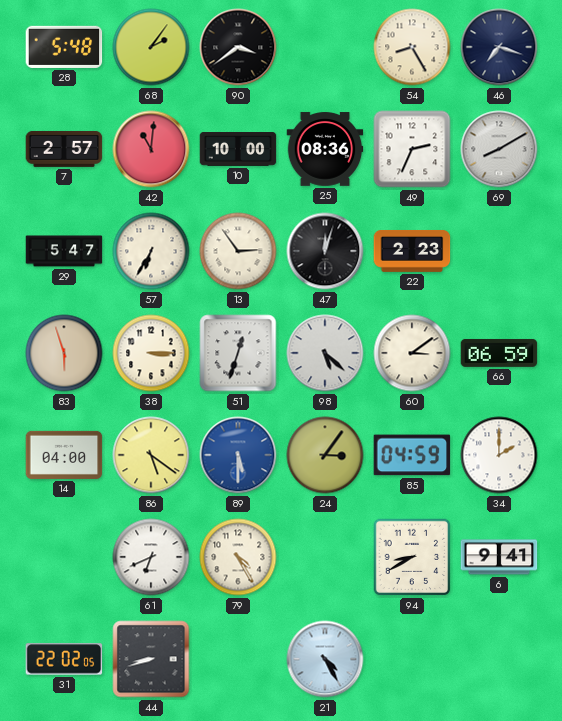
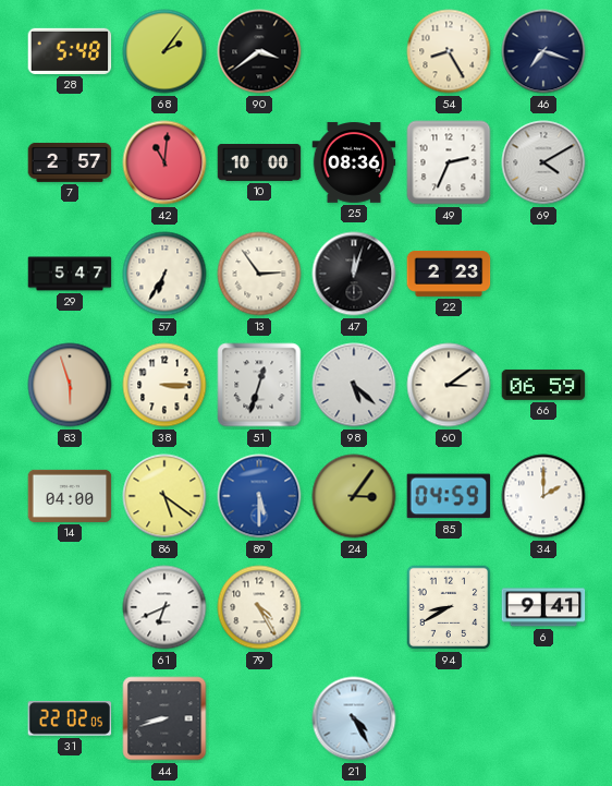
69: 8:10 -> 4:10
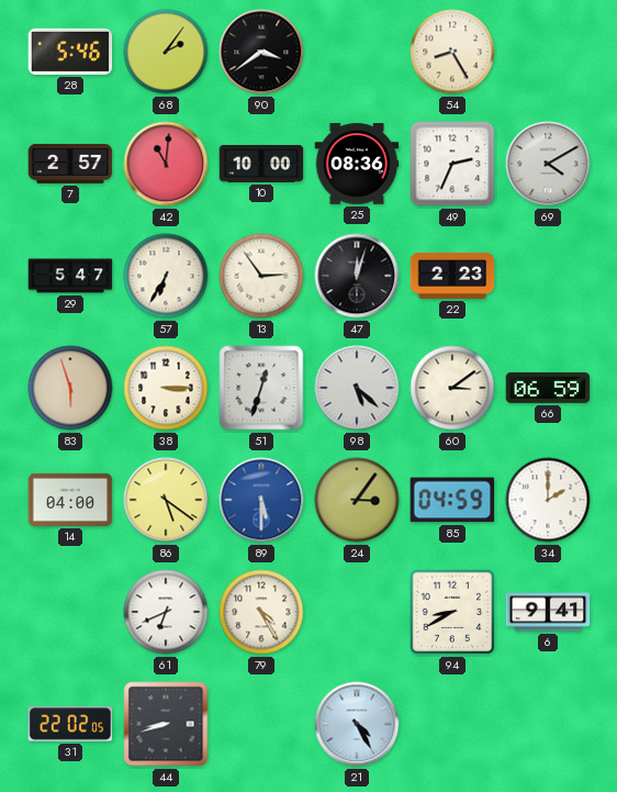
28: 5:48 -> 5:46
46: 7:18 -> none
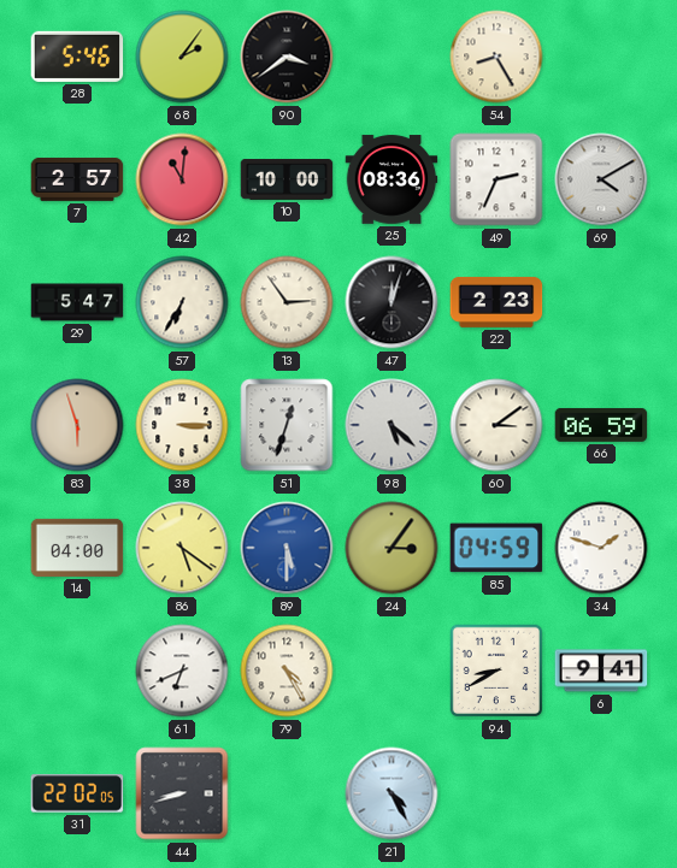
34: 2:00 -> 1:48
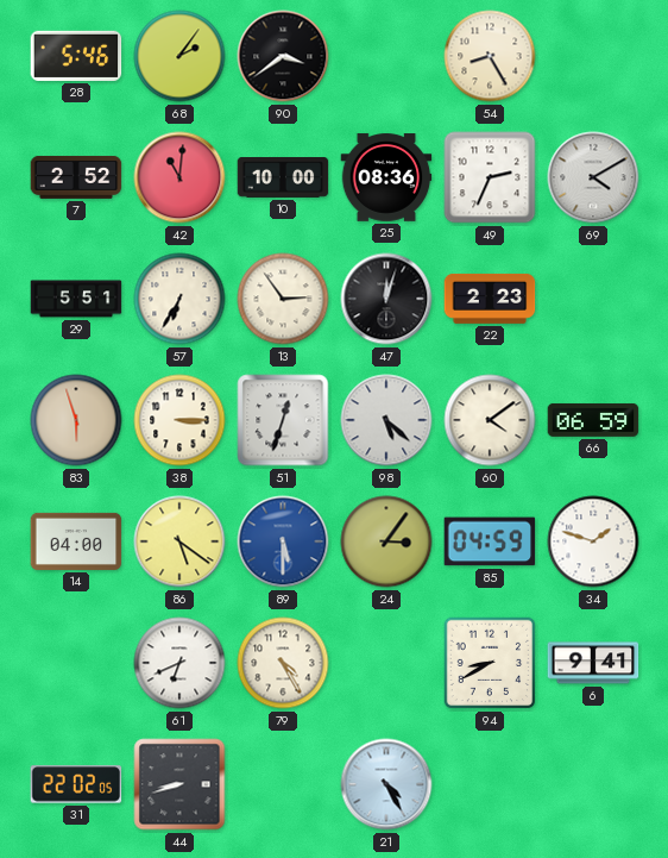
7: 2:57 -> 2:52
29: 5:47 -> 5:51
60: 3:09 -> 4:09
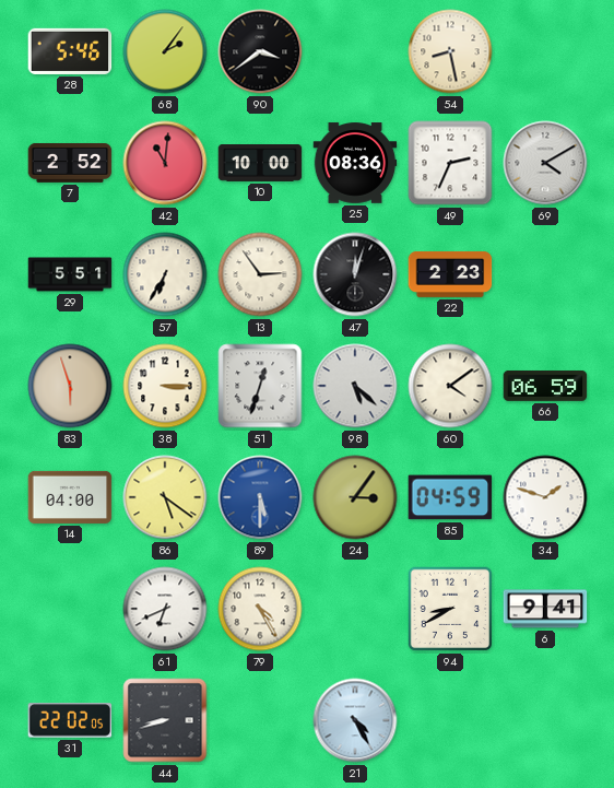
54: 8:25 -> 8:28
